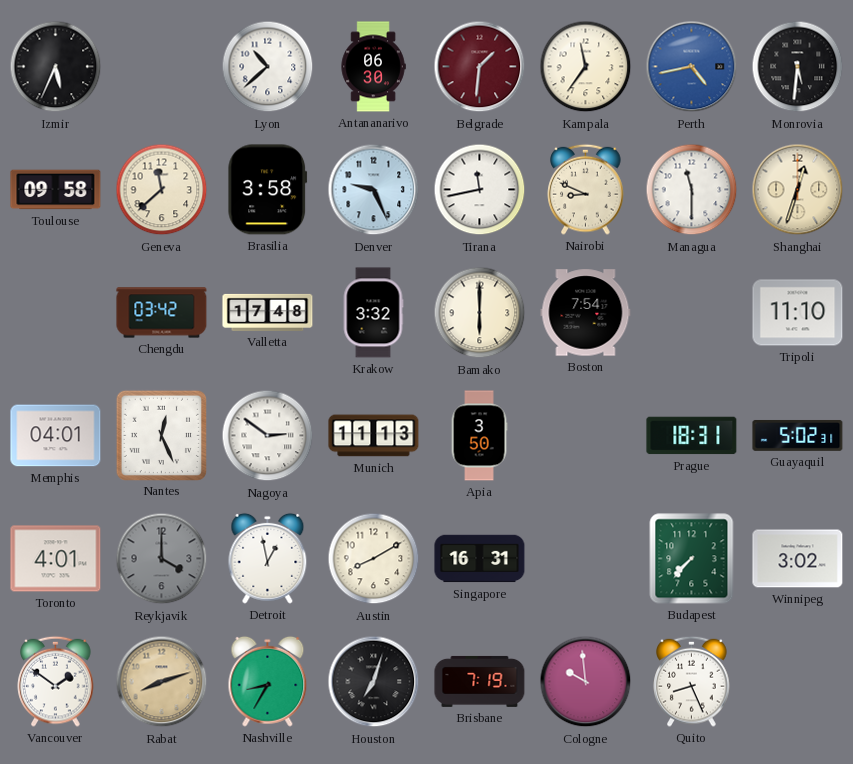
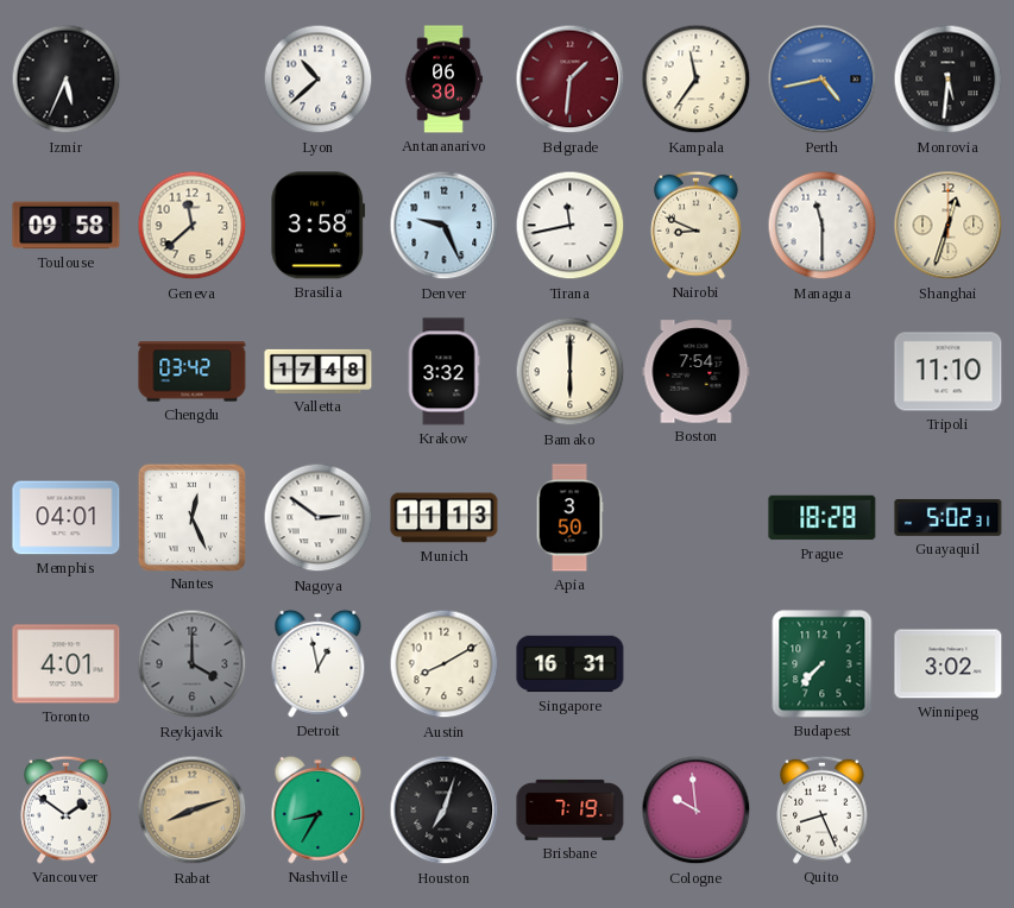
Prague: 18:31 -> 18:28
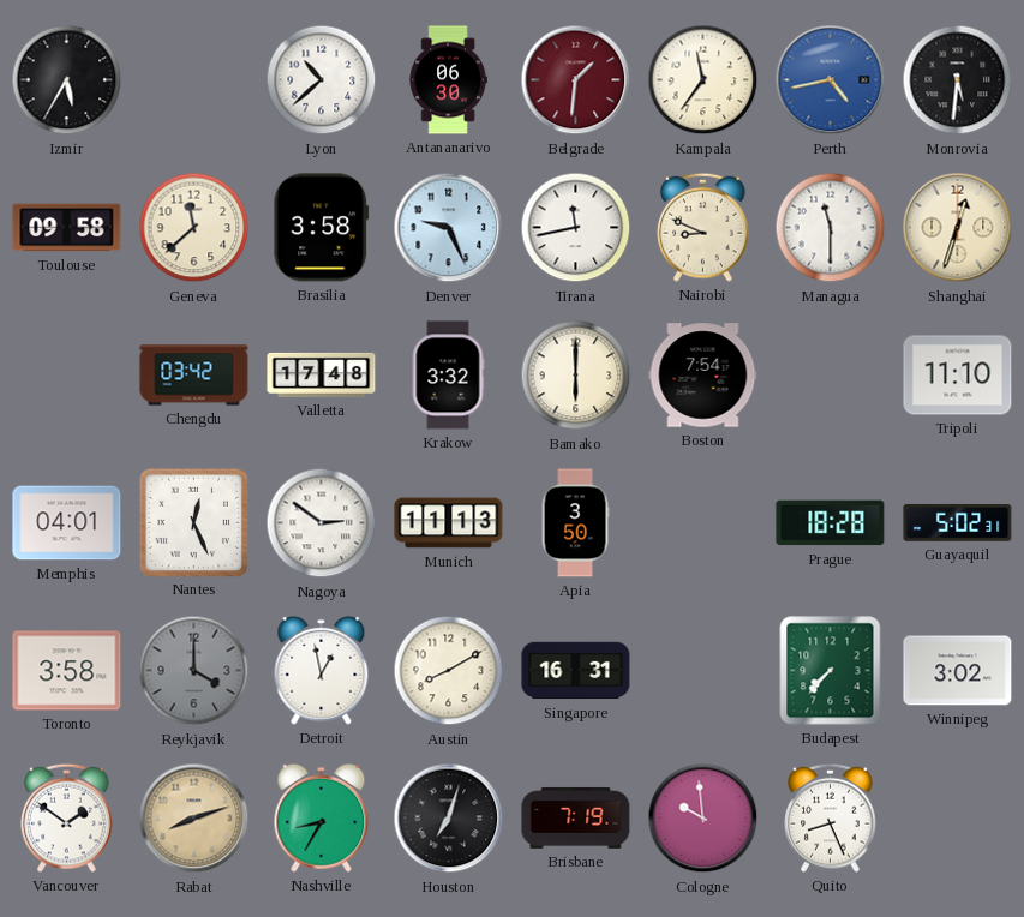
Izmir: 5:34 -> 5:35
Toronto: 4:01 -> 3:58
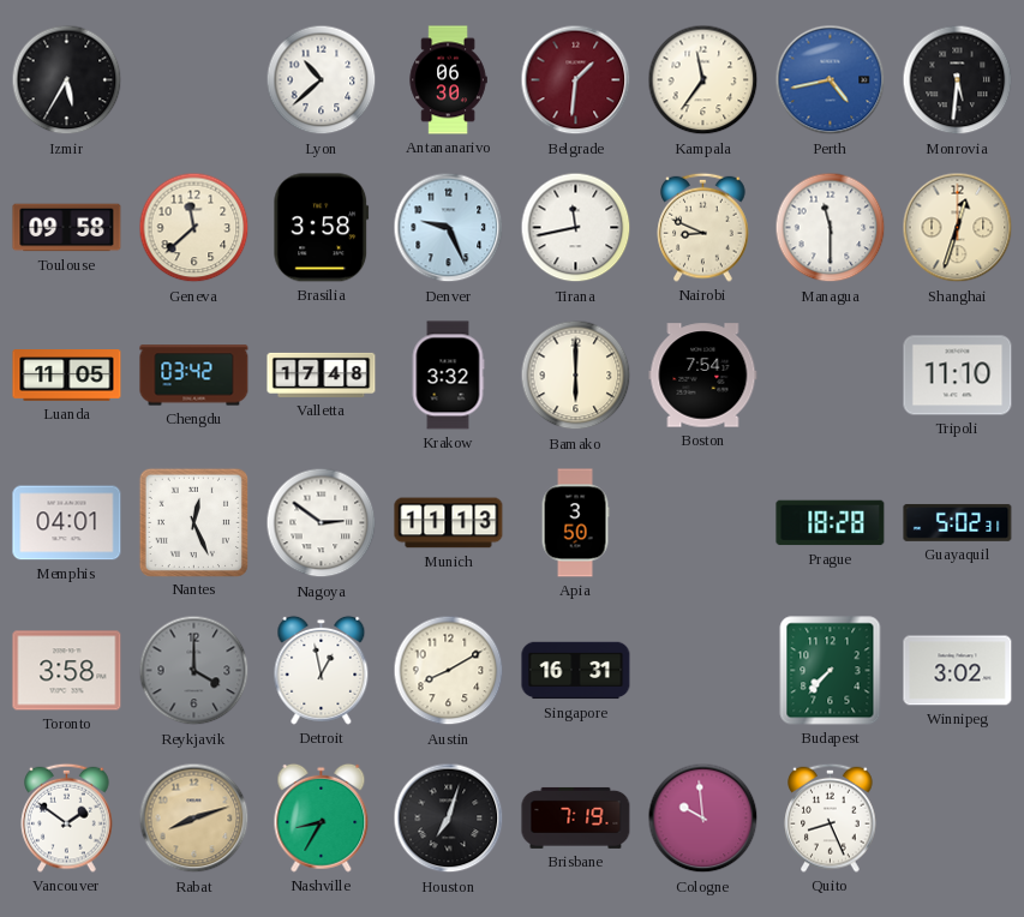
Luanda: none -> 11:05
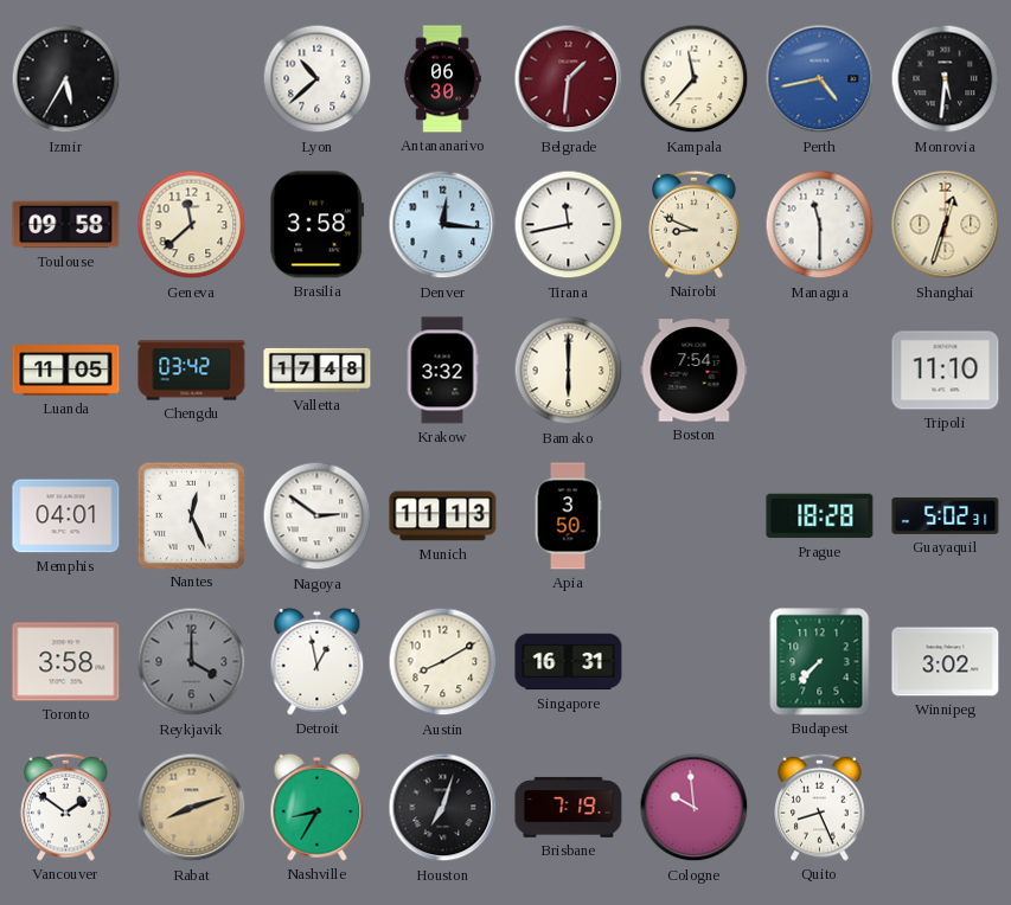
Kampala: 11:36 -> 11:37
Denver: 9:26 -> 12:16
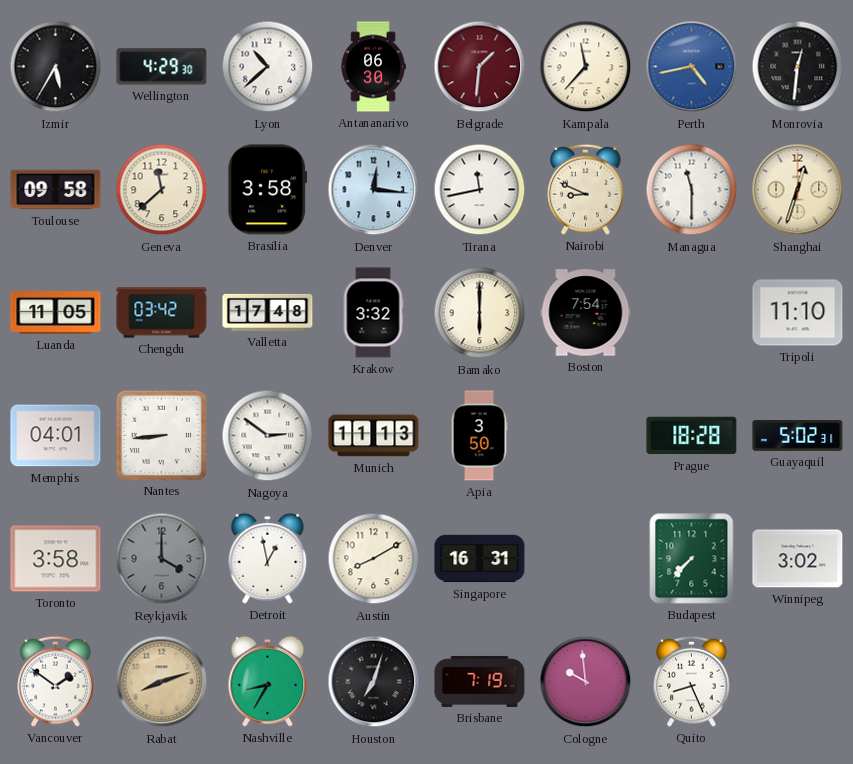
Wellington: none -> 4:29
Monrovia: 5:31 -> 12:31
Nantes: 12:26 -> 8:44
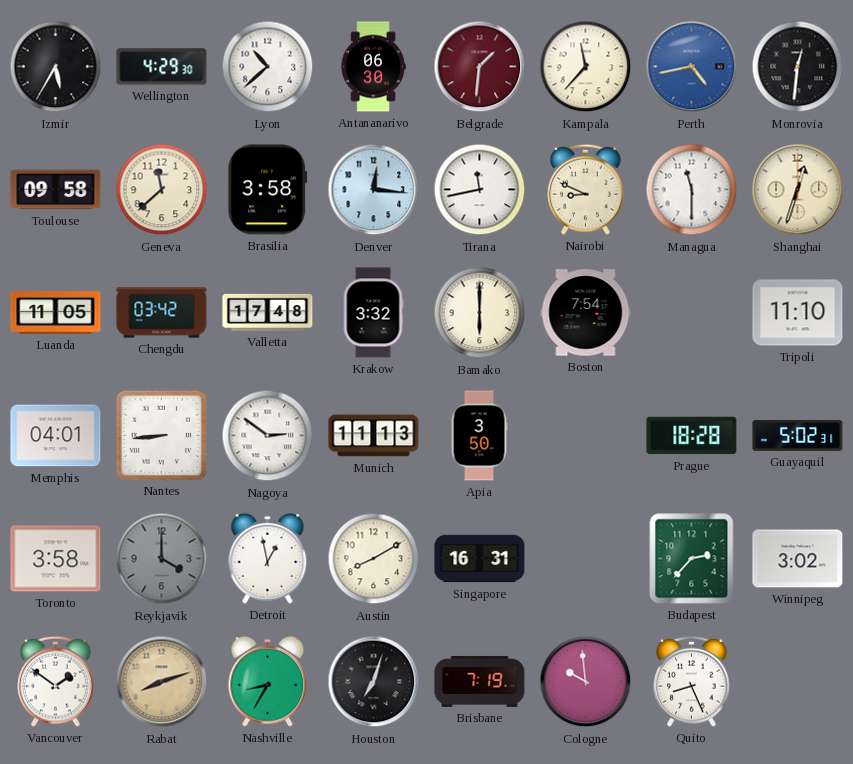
Budapest: 7:37 -> 2:37
